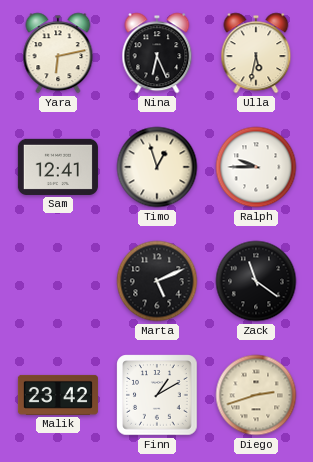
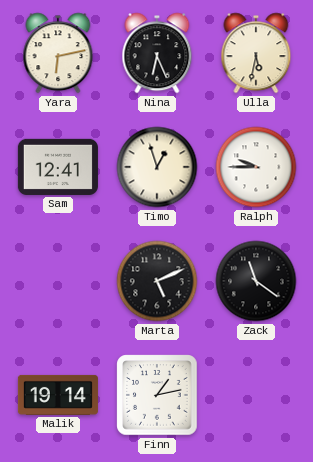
Malik: 23:42 -> 19:14
Finn: 1:10 -> 1:13
Diego: 2:42 -> none
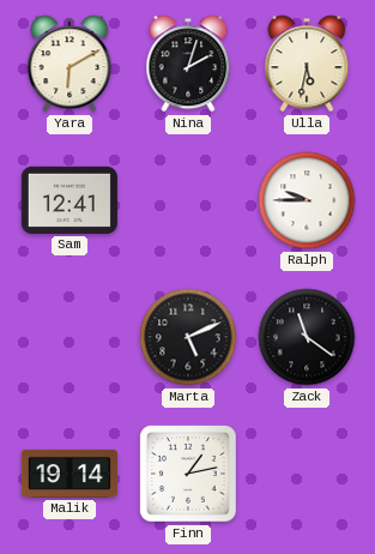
Yara: 6:13 -> 6:10
Nina: 6:26 -> 2:03
Timo: 12:57 -> none
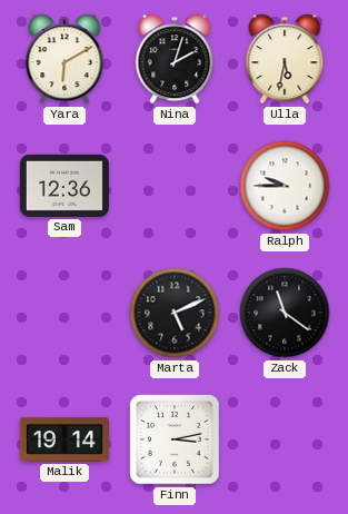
Sam: 12:41 -> 12:36
Finn: 1:13 -> 3:13
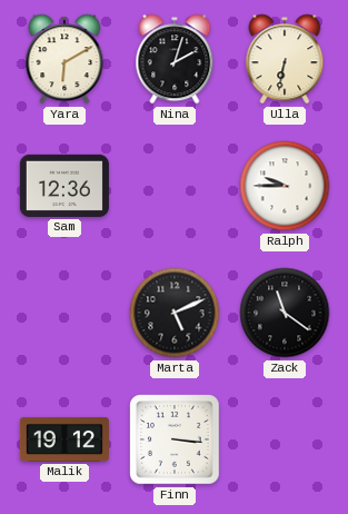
Ulla: 5:32 -> 6:32
Malik: 19:14 -> 19:12
Finn: 3:13 -> 3:16
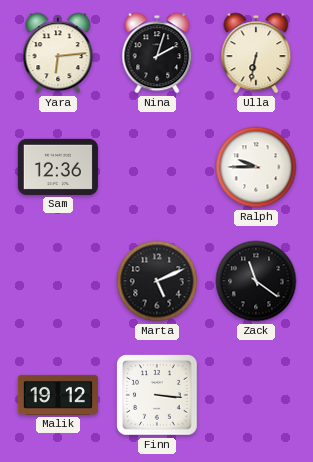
Yara: 6:10 -> 6:14
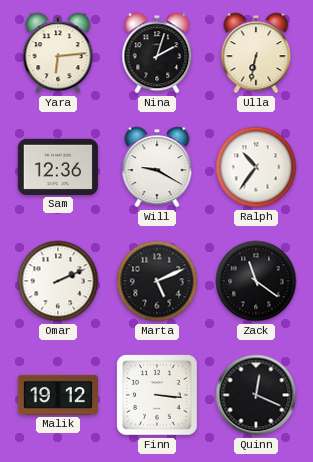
Will: none -> 9:20
Ralph: 9:45 -> 10:36
Omar: none -> 2:11
Quinn: none -> 12:19
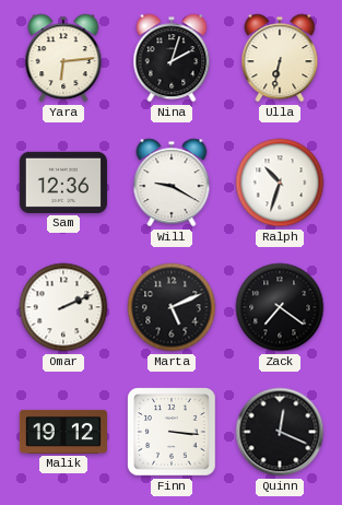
Ralph: 10:36 -> 10:33
Zack: 11:21 -> 7:21
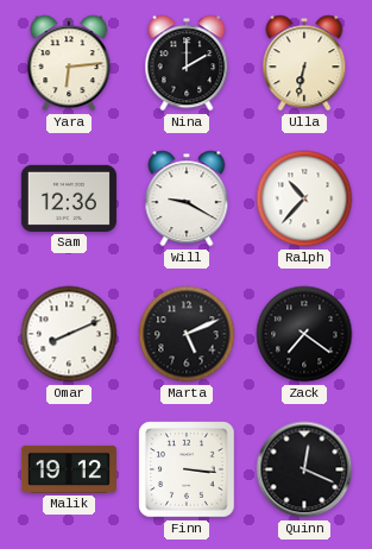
Nina: 2:03 -> 2:00
Ralph: 10:33 -> 10:37
Omar: 2:11 -> 8:11
